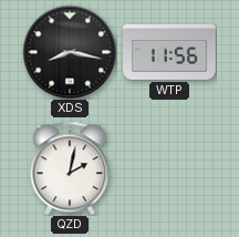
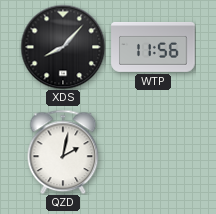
XDS: 8:17 -> 8:07
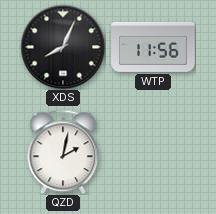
XDS: 8:07 -> 8:04
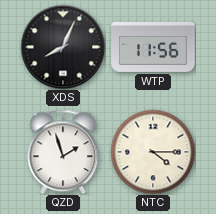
QZD: 2:02 -> 1:57
NTC: none -> 4:15
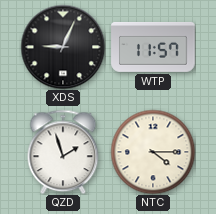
XDS: 8:04 -> 9:04
WTP: 11:56 -> 11:57
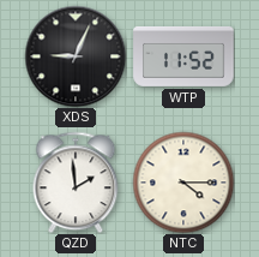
WTP: 11:57 -> 11:52
QZD: 1:57 -> 1:59
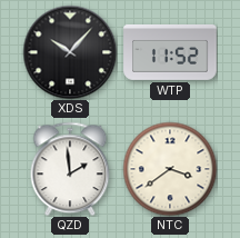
XDS: 9:04 -> 10:07
NTC: 4:15 -> 3:39
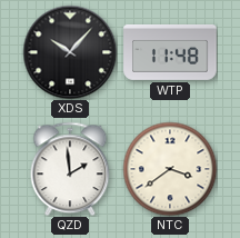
WTP: 11:52 -> 11:48
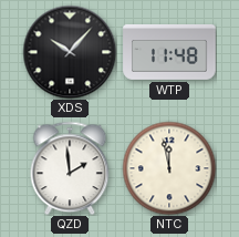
NTC: 3:39 -> 11:58
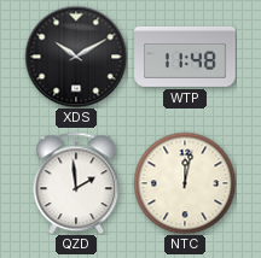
XDS: 10:07 -> 10:10
NTC: 11:58 -> 12:02
